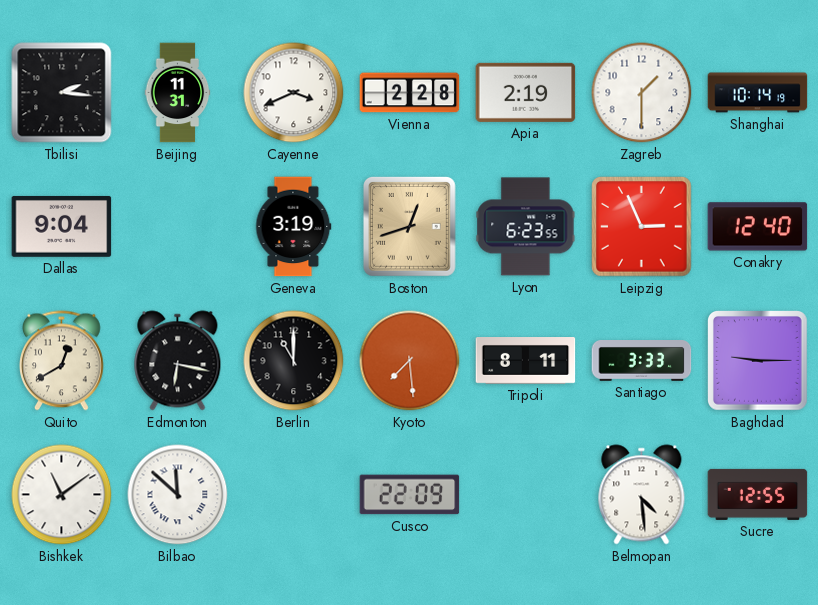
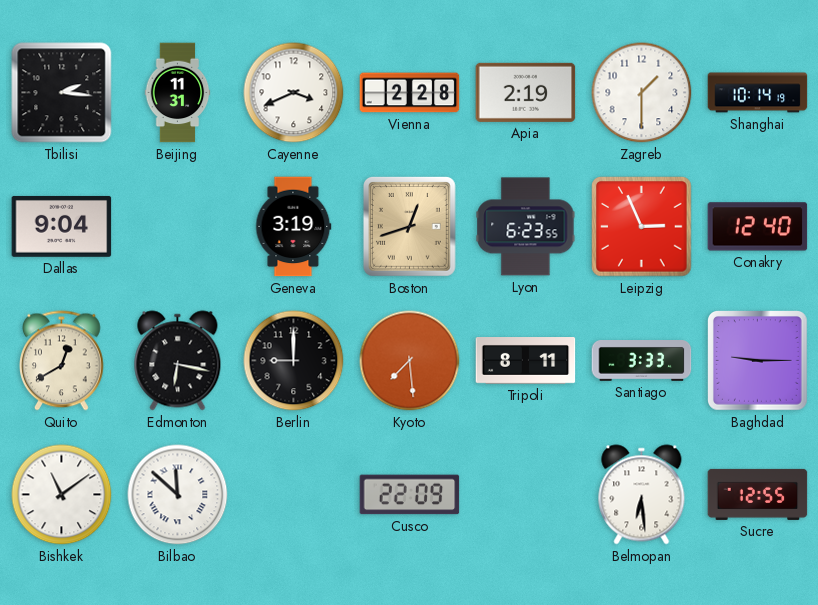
Berlin: 11:00 -> 9:00
Belmopan: 4:29 -> 6:29
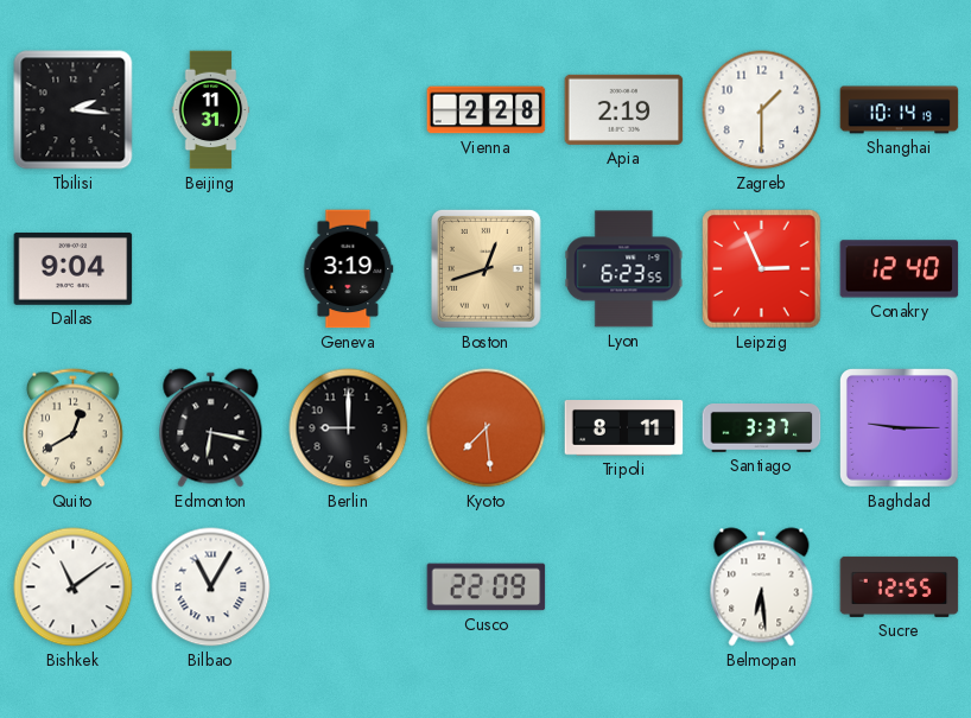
Cayenne: 3:41 -> none
Santiago: 3:33 -> 3:37
Bilbao: 11:52 -> 11:05
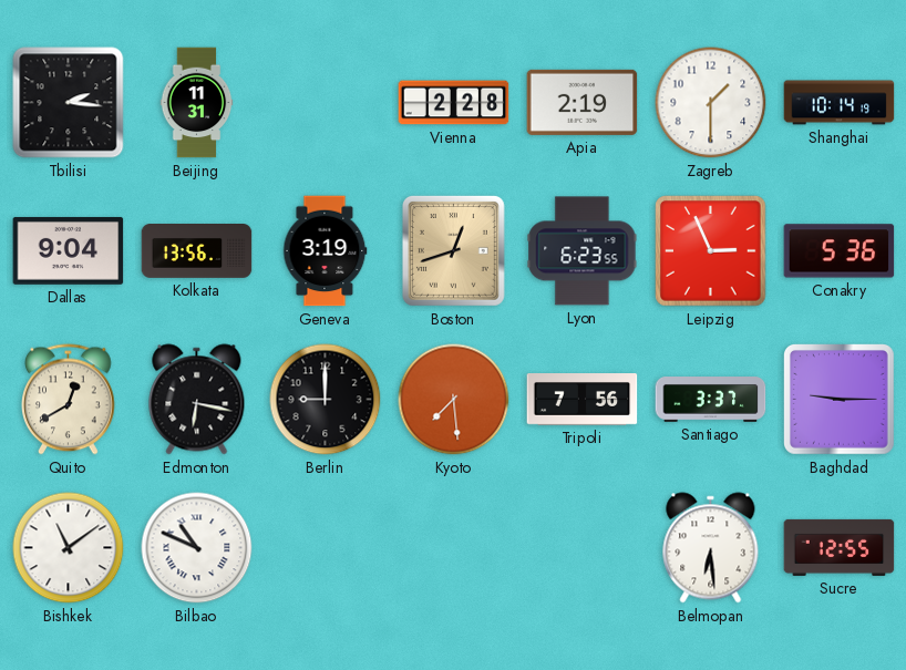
Kolkata: none -> 13:56
Conakry: 12:40 -> 5:36
Tripoli: 8:11 -> 7:56
Bilbao: 11:05 -> 10:49
Cusco: 22:09 -> none
